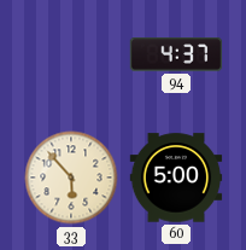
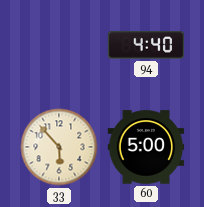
94: 4:37 -> 4:40
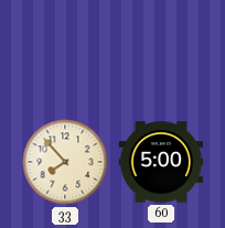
94: 4:40 -> none
33: 5:53 -> 7:53
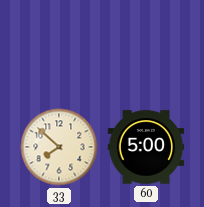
33: 7:53 -> 7:52
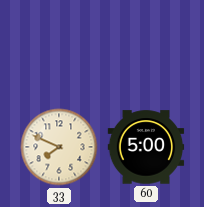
33: 7:52 -> 7:49
